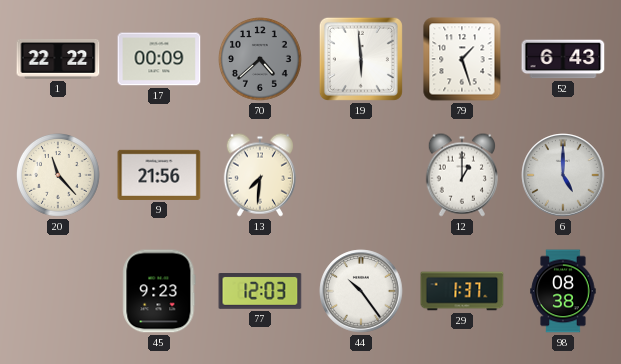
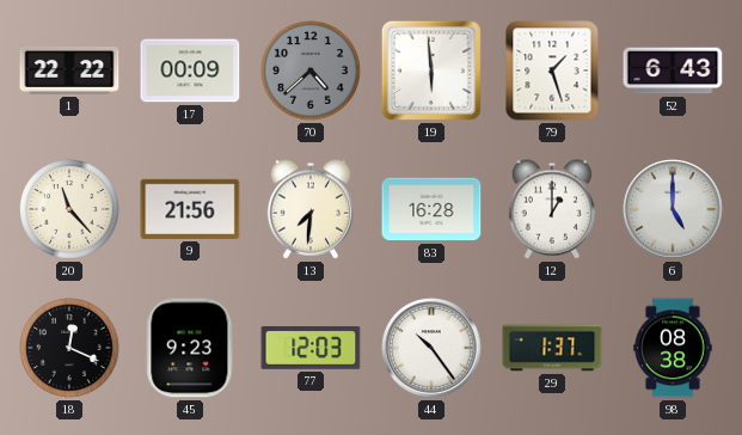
83: none -> 16:28
18: none -> 12:19
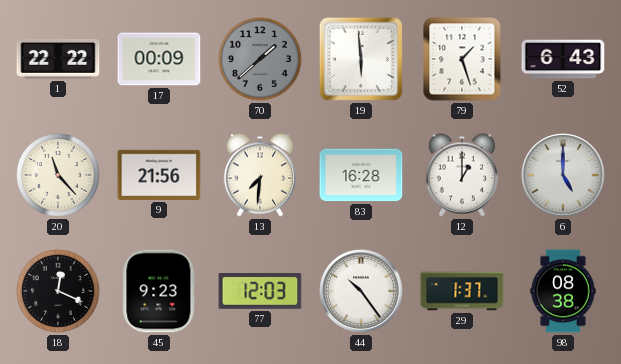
70: 4:38 -> 1:38
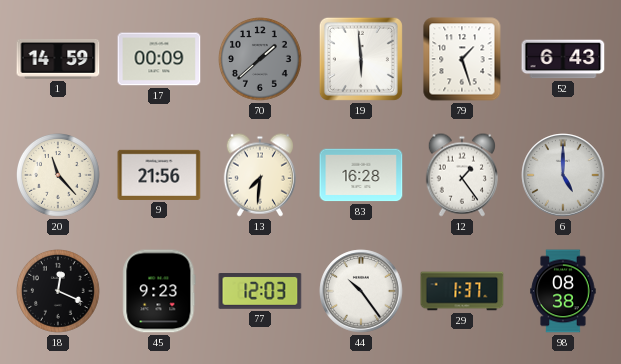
1: 22:22 -> 14:59
12: 1:00 -> 1:24
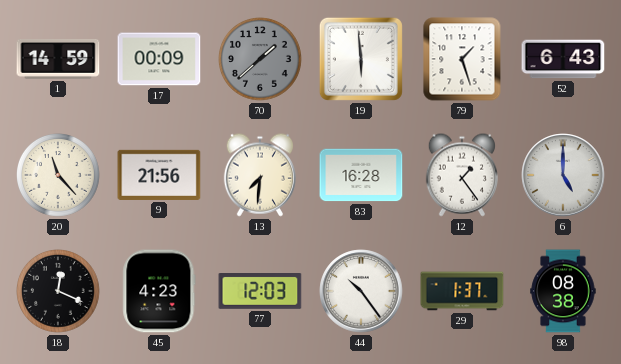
45: 9:23 -> 4:23
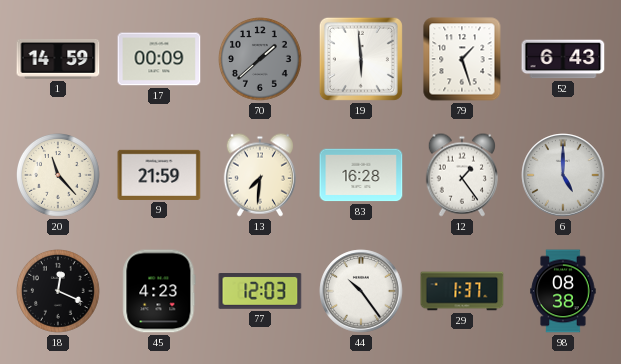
9: 21:56 -> 21:59
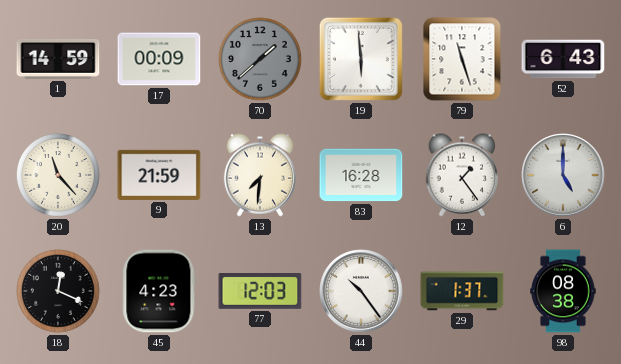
79: 1:27 -> 11:27
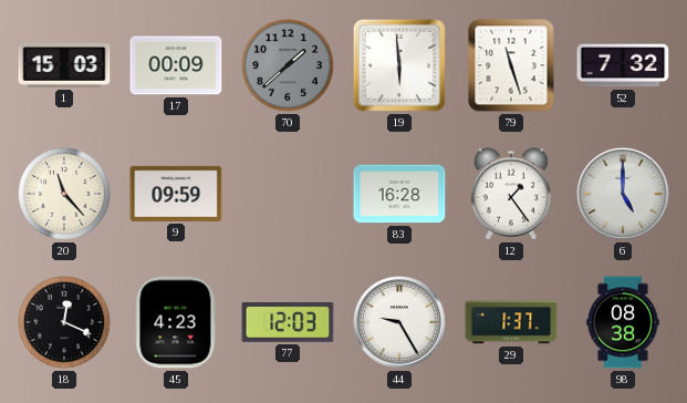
1: 14:59 -> 15:03
52: 6:43 -> 7:32
9: 21:59 -> 09:59
13: 7:31 -> none
44: 10:24 -> 9:25
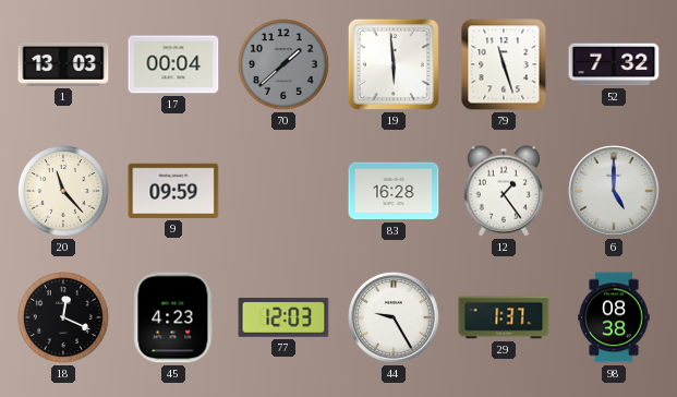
1: 15:03 -> 13:03
17: 00:09 -> 00:04
